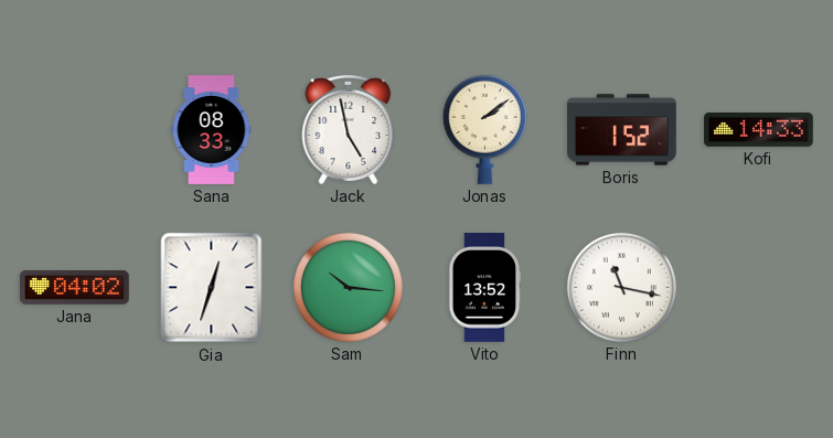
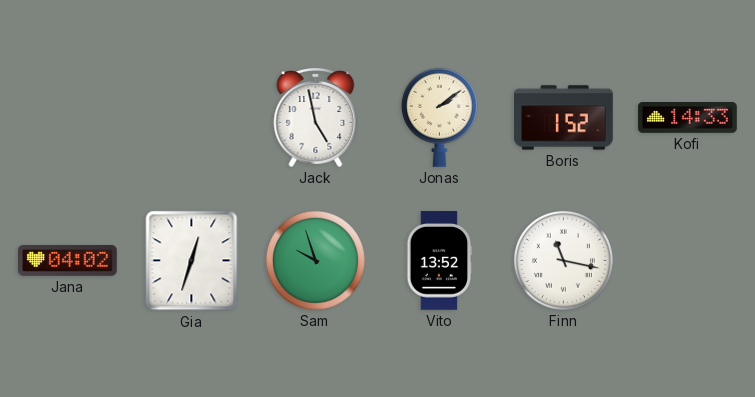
Sana: 08:33 -> none
Sam: 10:16 -> 9:57
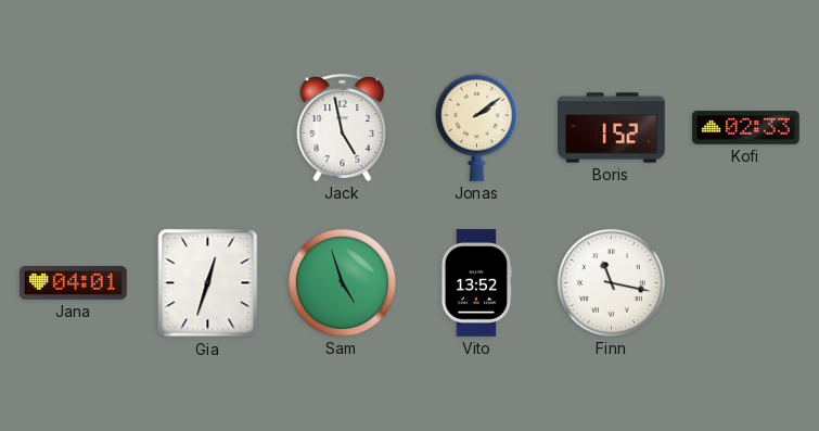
Kofi: 14:33 -> 02:33
Jana: 04:02 -> 04:01
Sam: 9:57 -> 4:57
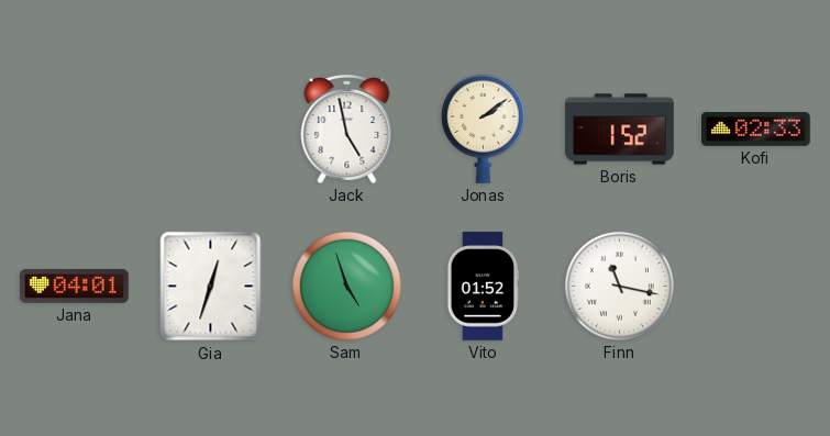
Vito: 13:52 -> 01:52
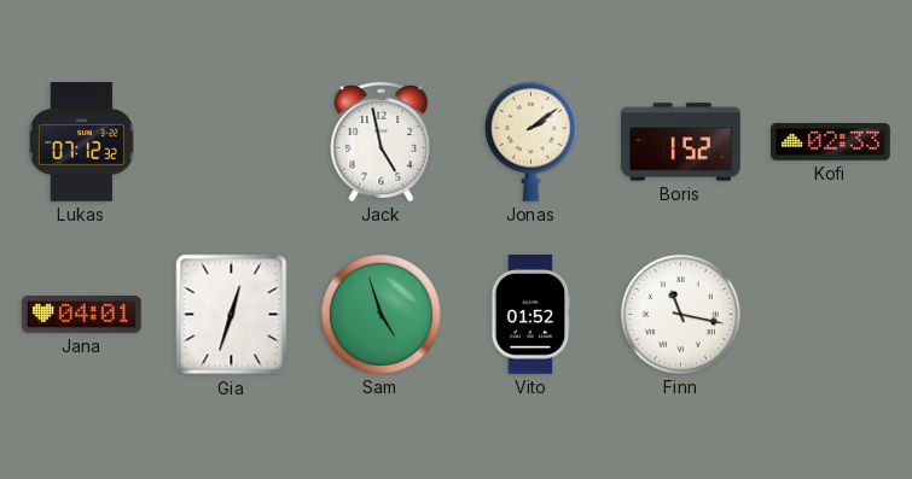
Lukas: none -> 07:12
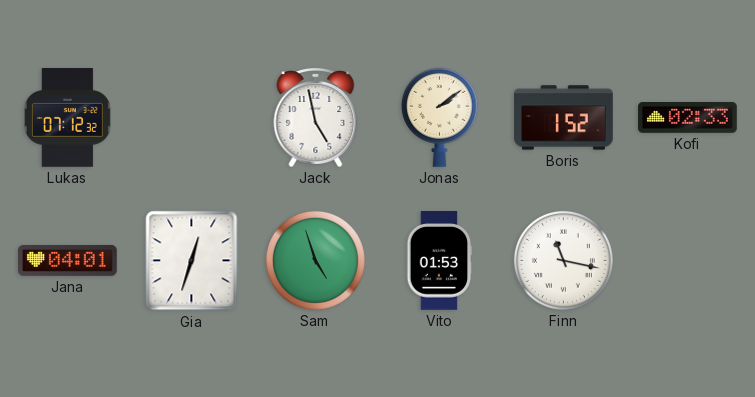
Vito: 01:52 -> 01:53
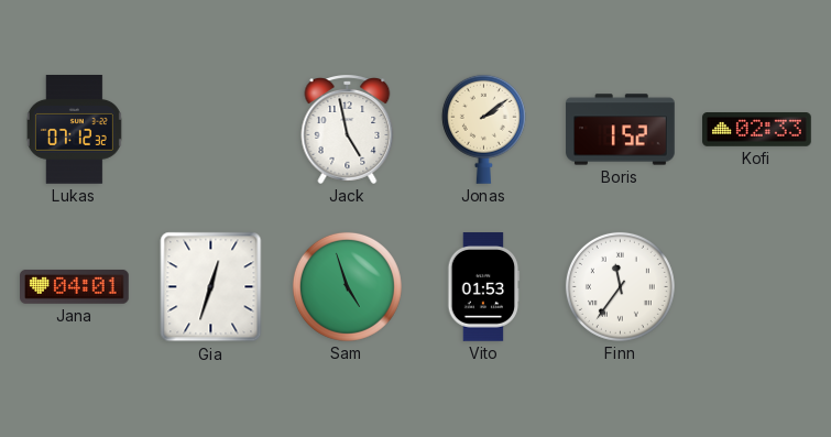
Finn: 11:17 -> 11:36
